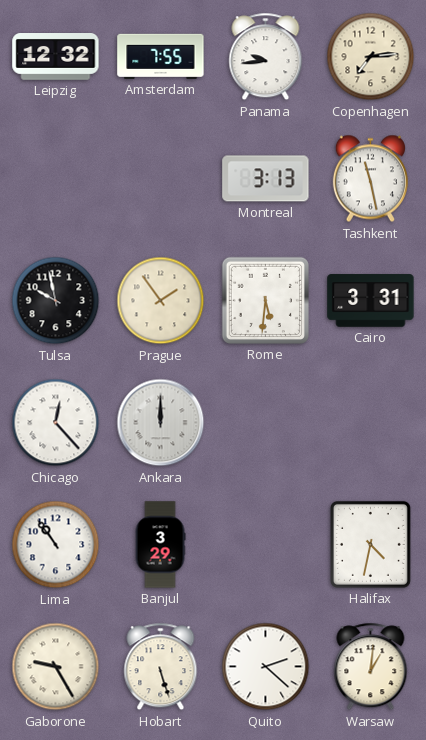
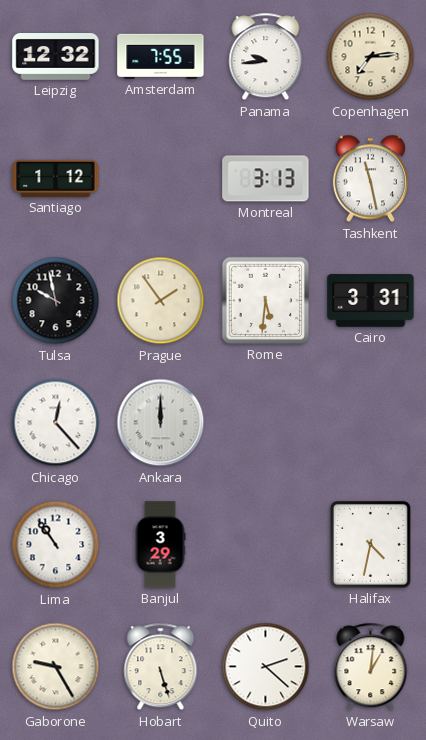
Santiago: none -> 1:12
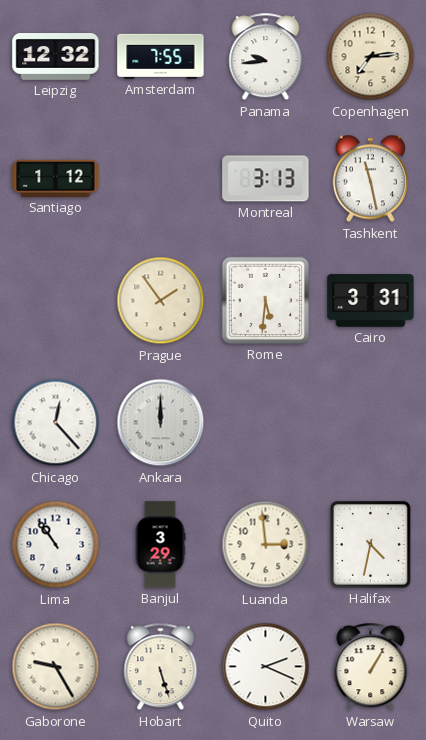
Tulsa: 9:58 -> none
Luanda: none -> 2:59
Quito: 2:22 -> 2:19
Warsaw: 1:01 -> 1:05
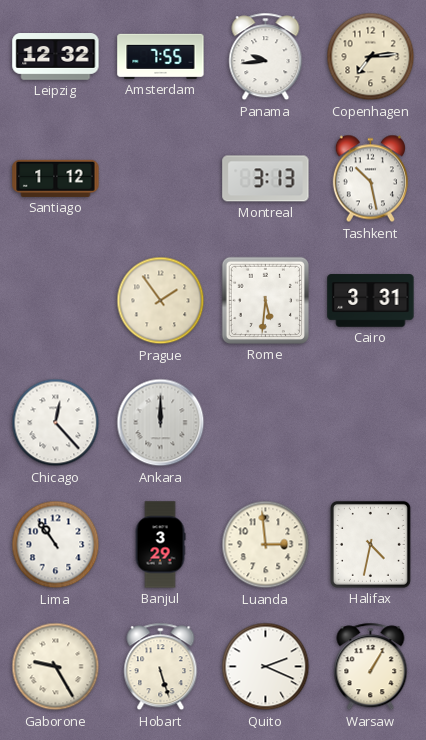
Tashkent: 11:28 -> 10:28
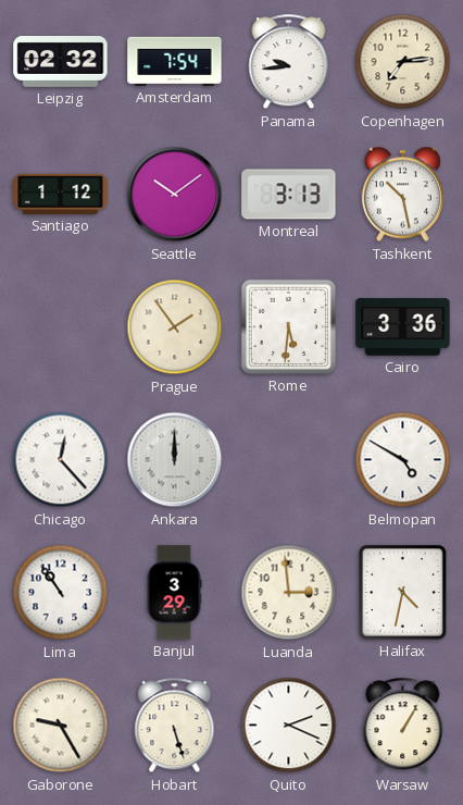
Leipzig: 12:32 -> 02:32
Amsterdam: 7:55 -> 7:54
Seattle: none -> 10:09
Cairo: 3:31 -> 3:36
Belmopan: none -> 4:50
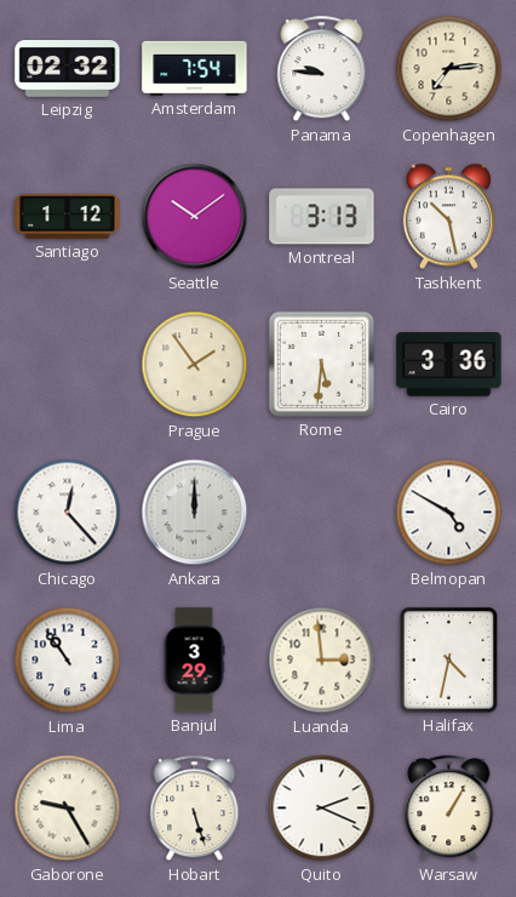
Panama: 9:44 -> 9:46
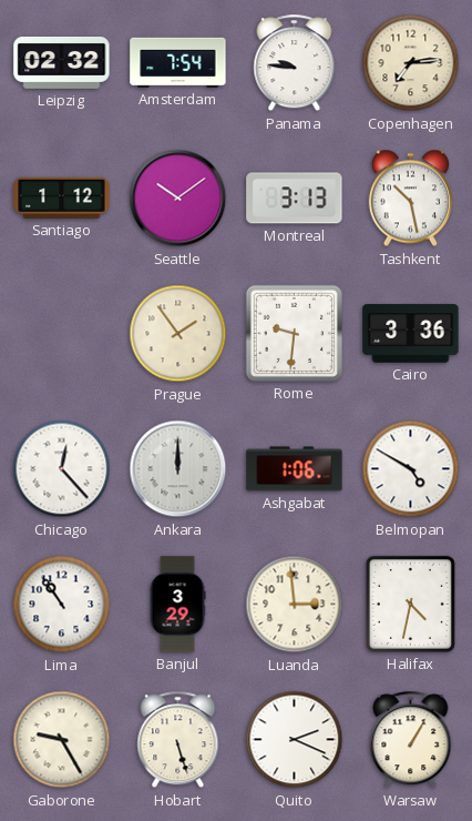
Rome: 5:31 -> 9:31
Ashgabat: none -> 1:06
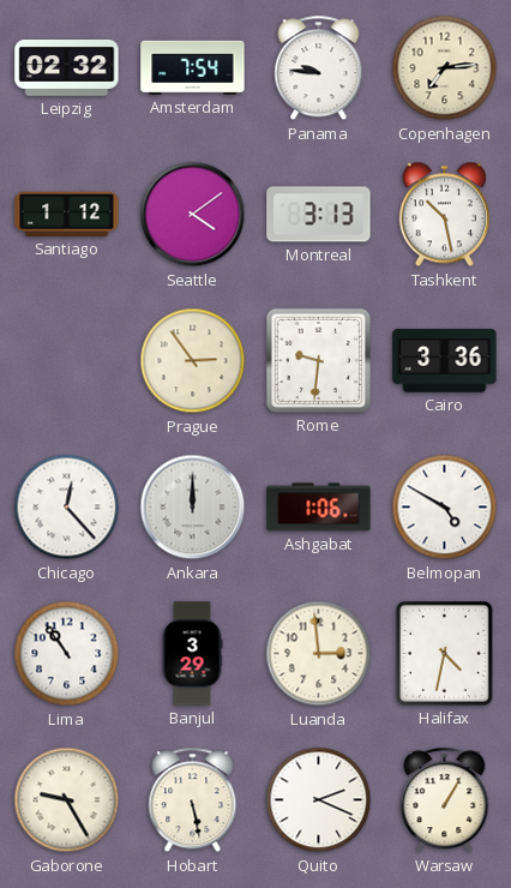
Seattle: 10:09 -> 4:09
Prague: 1:54 -> 2:54
Hobart: 5:27 -> 5:28
